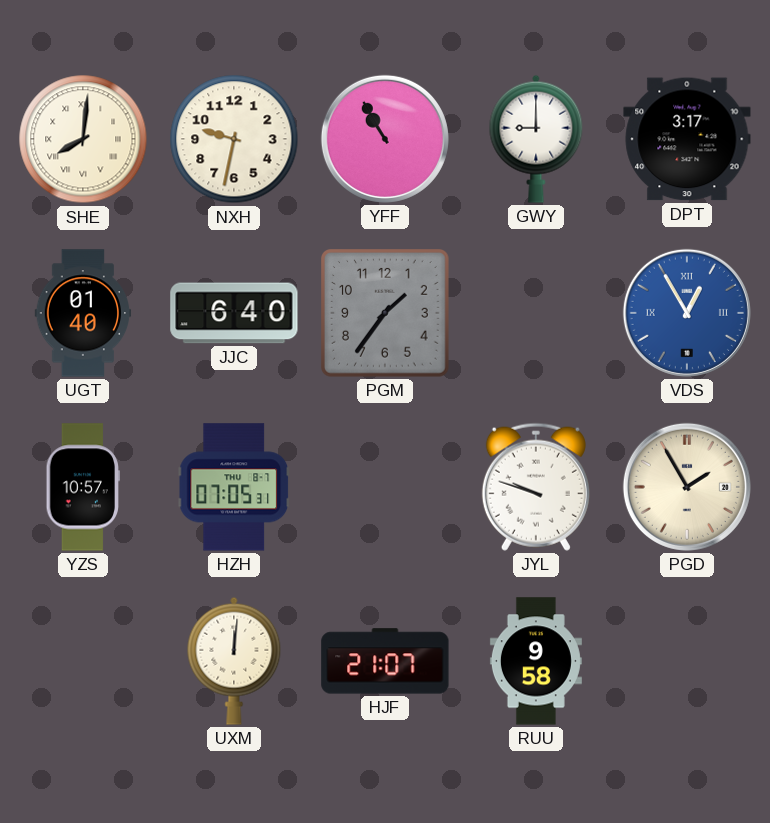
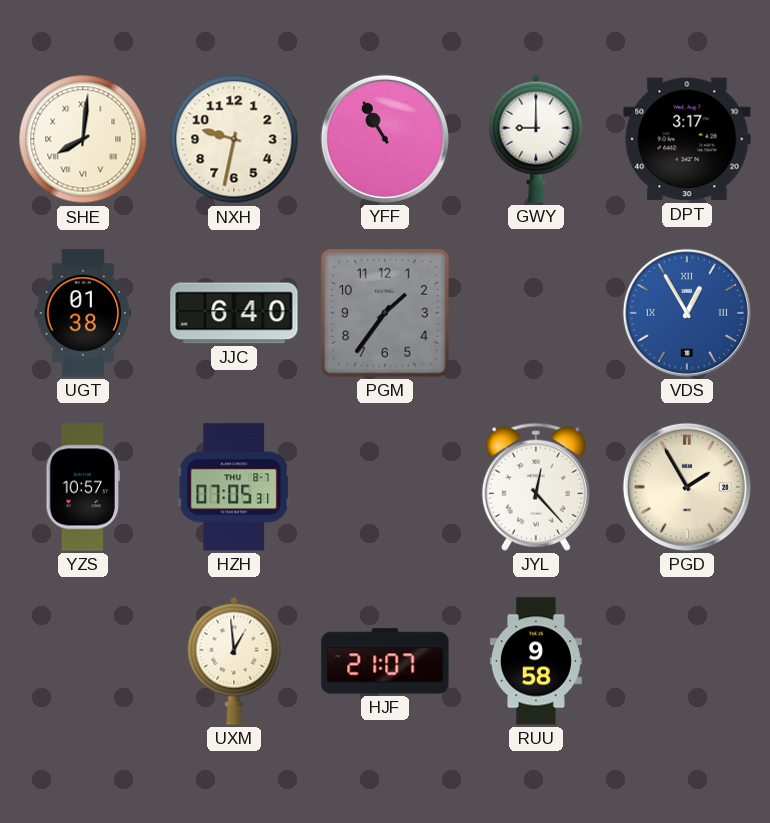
UGT: 01:40 -> 01:38
JYL: 9:48 -> 12:23
UXM: 12:01 -> 12:59
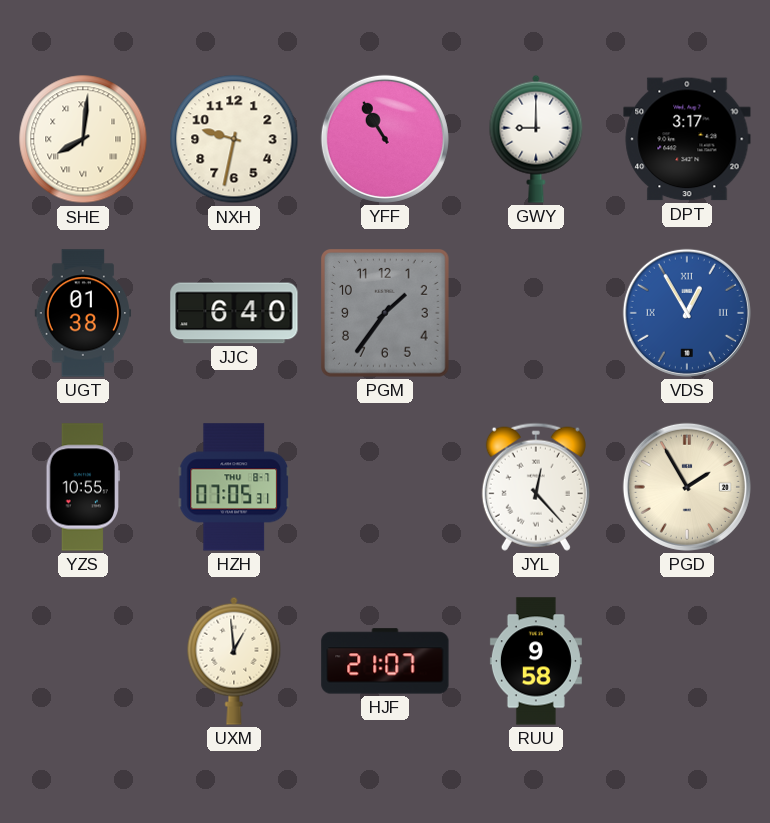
YZS: 10:57 -> 10:55
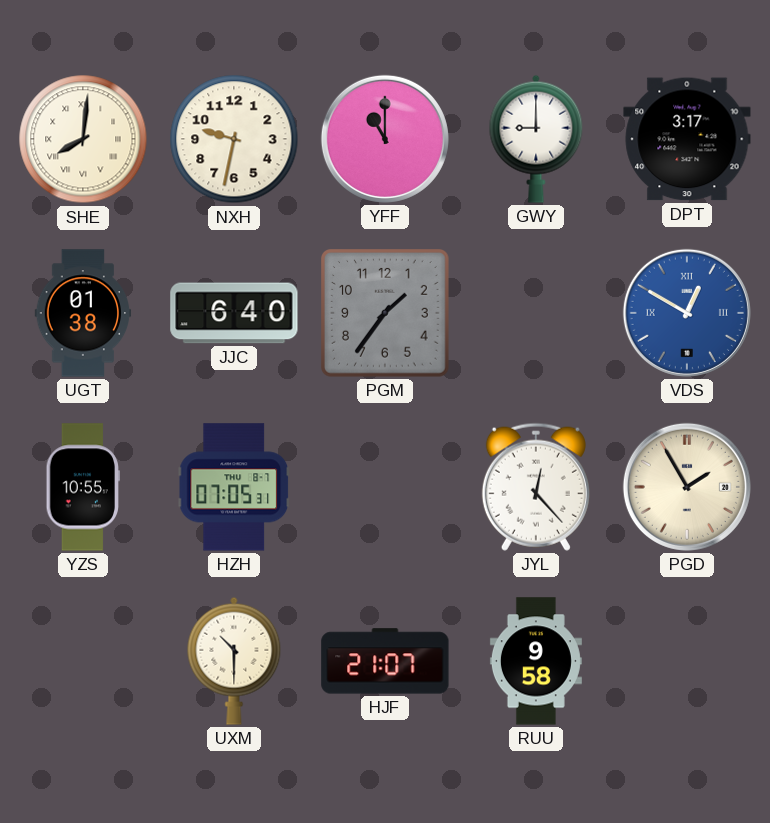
YFF: 10:55 -> 11:00
VDS: 12:55 -> 12:50
UXM: 12:59 -> 10:30
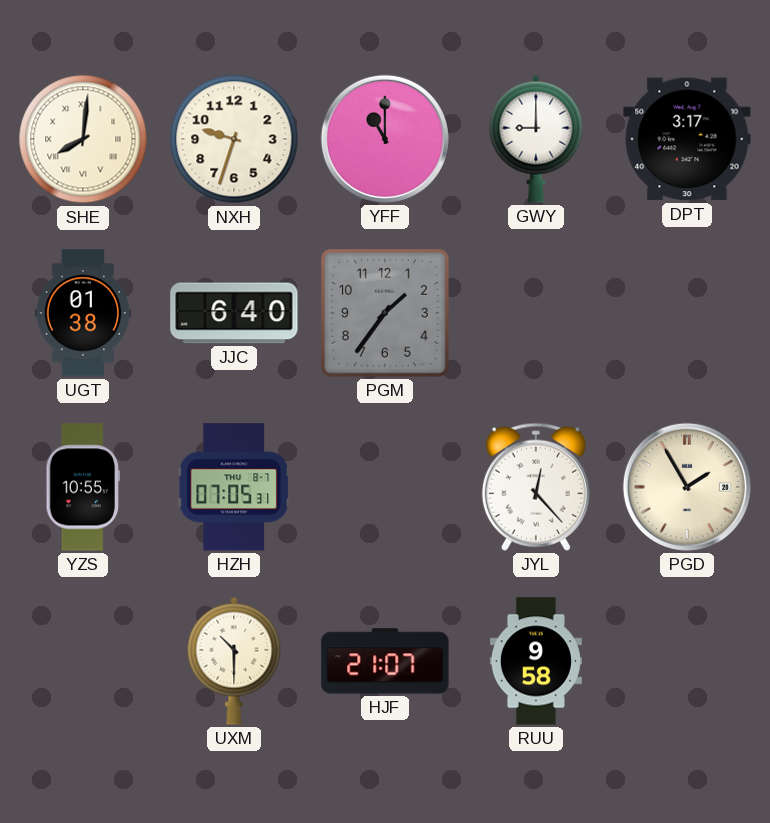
NXH: 9:32 -> 9:33
VDS: 12:50 -> none
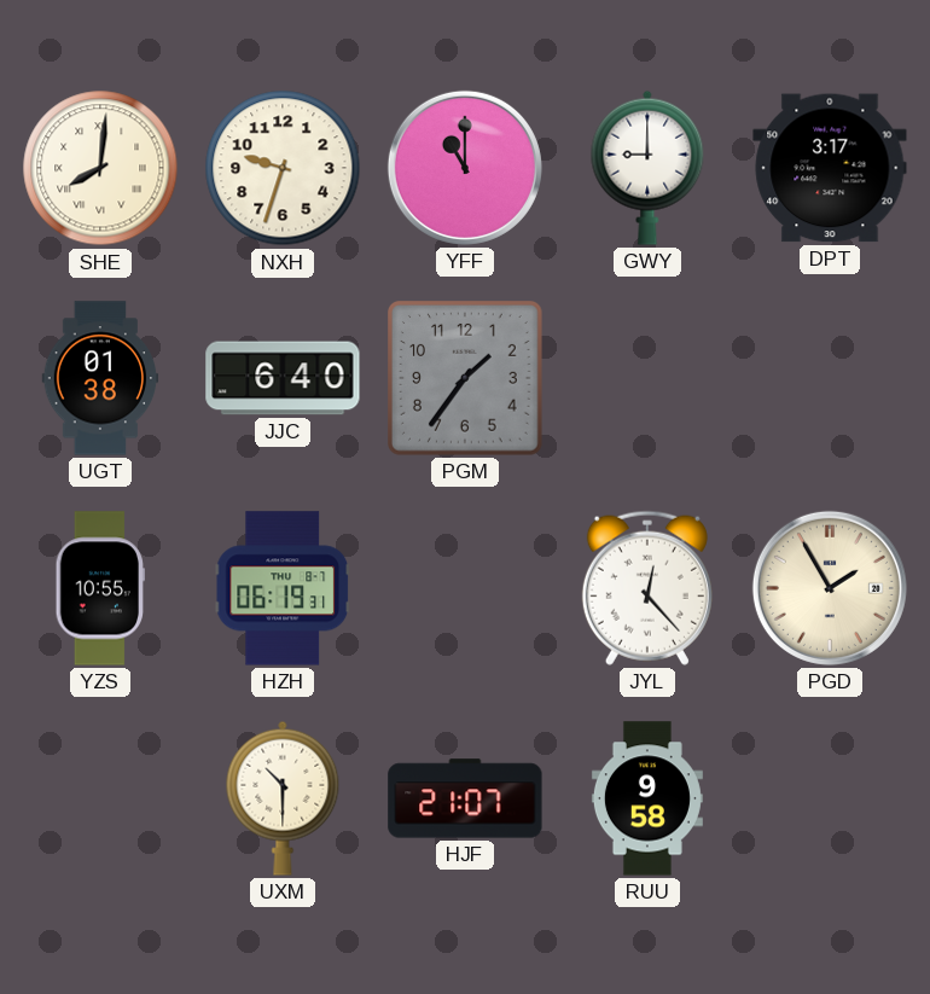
HZH: 07:05 -> 06:19
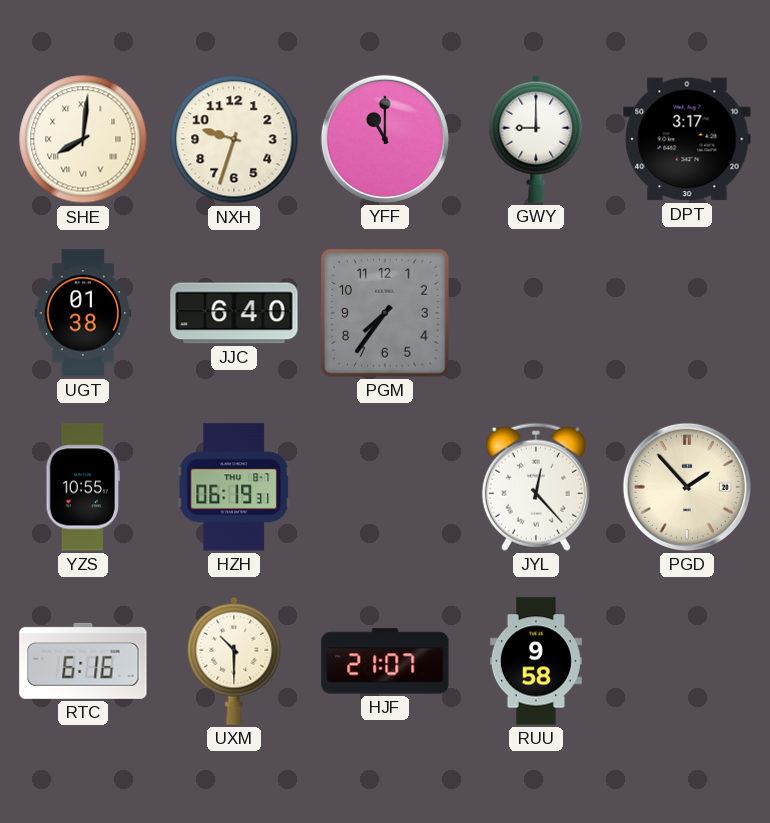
PGM: 1:36 -> 7:36
PGD: 1:55 -> 1:53
RTC: none -> 6:16
